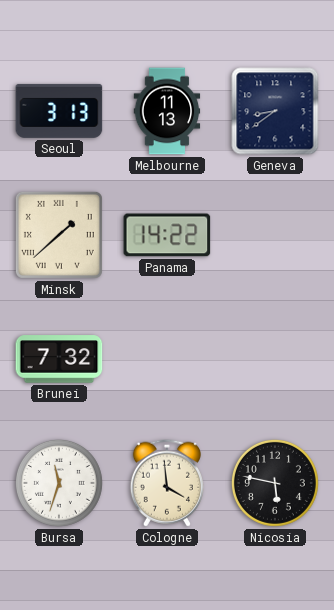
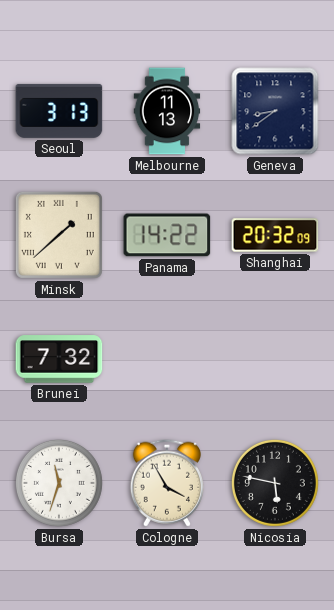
Shanghai: none -> 20:32
Cologne: 3:59 -> 3:55
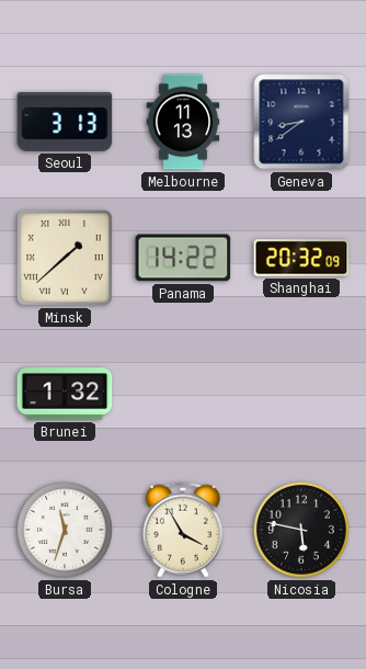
Brunei: 7:32 -> 1:32
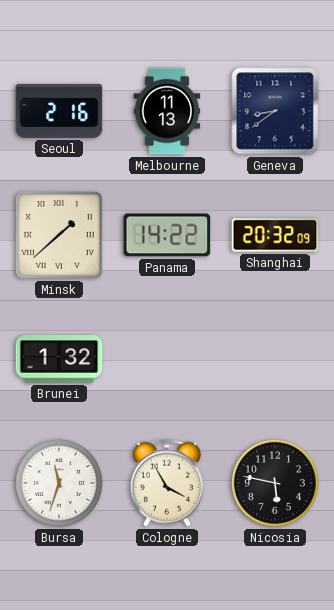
Seoul: 3:13 -> 2:16
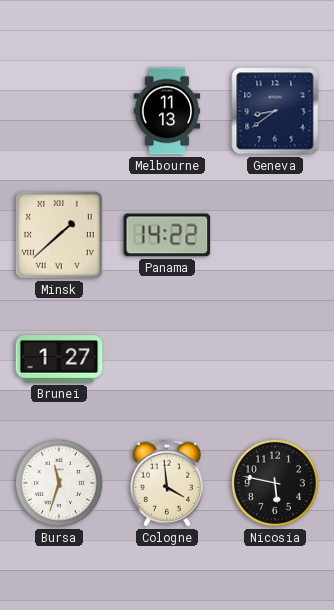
Seoul: 2:16 -> none
Shanghai: 20:32 -> none
Brunei: 1:32 -> 1:27
Cologne: 3:55 -> 3:59
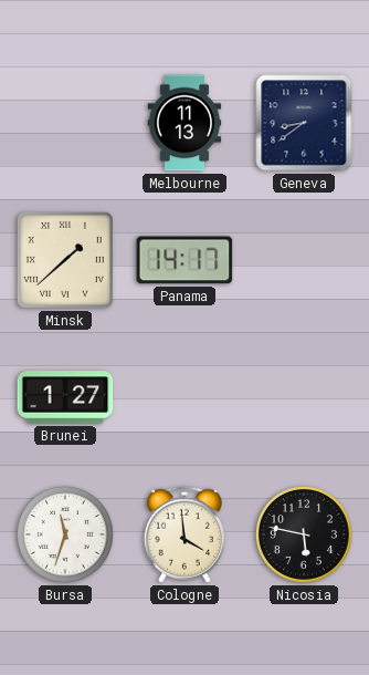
Panama: 14:22 -> 14:17
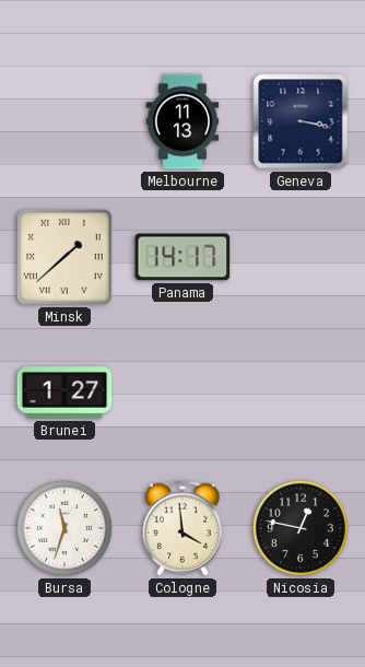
Geneva: 8:39 -> 3:17
Nicosia: 5:47 -> 12:47
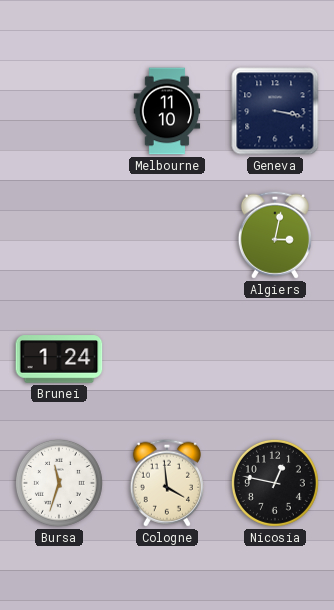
Melbourne: 11:13 -> 11:10
Minsk: 1:38 -> none
Panama: 14:17 -> none
Algiers: none -> 3:02
Brunei: 1:27 -> 1:24
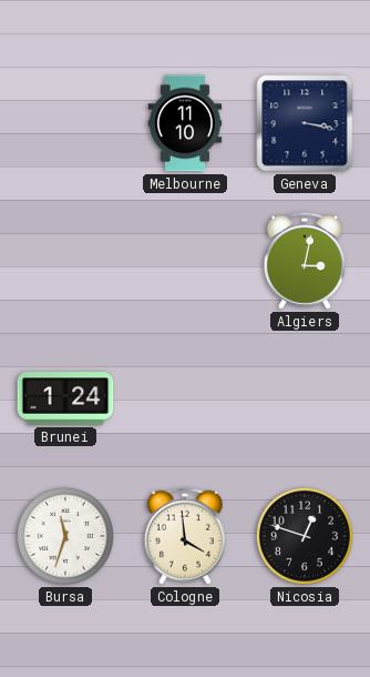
Nicosia: 12:47 -> 12:48
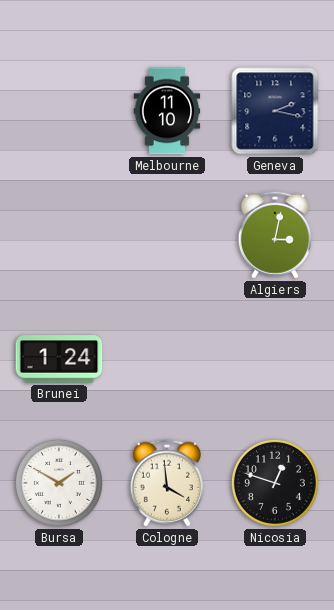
Geneva: 3:17 -> 2:17
Bursa: 11:33 -> 1:50
